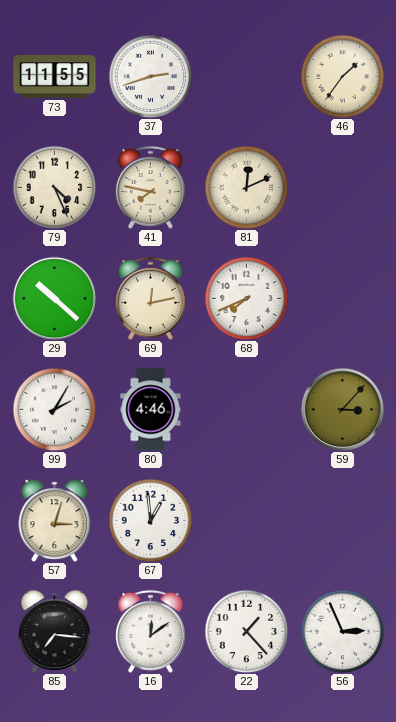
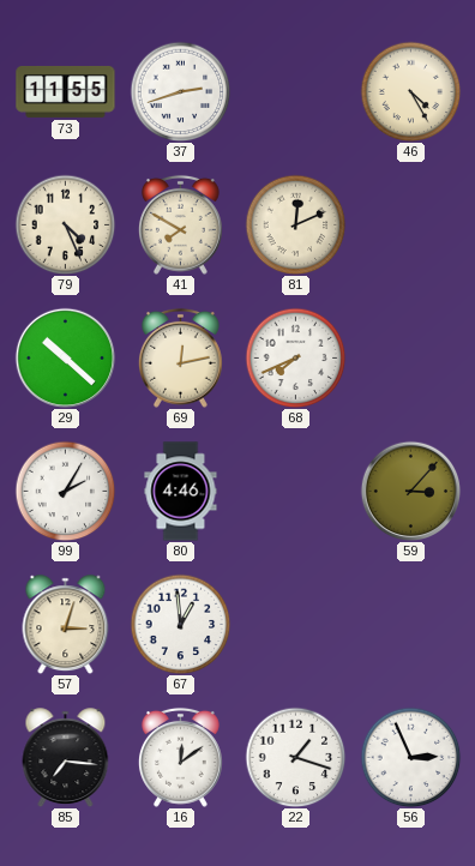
46: 1:36 -> 4:25
41: 7:47 -> 7:50
22: 1:23 -> 1:18
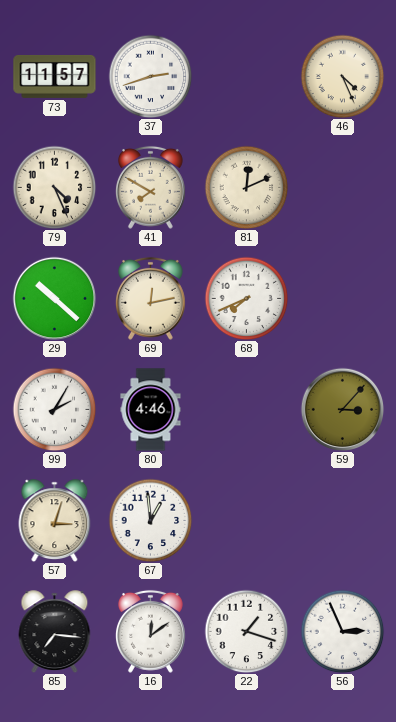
73: 11:55 -> 11:57
46: 4:25 -> 4:26
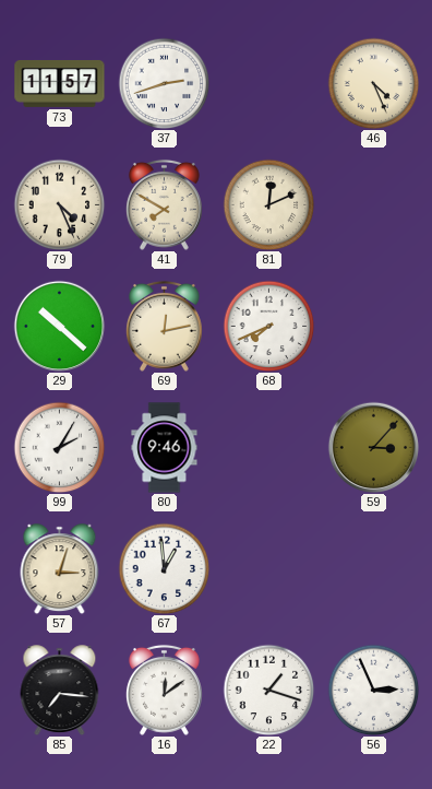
80: 4:46 -> 9:46
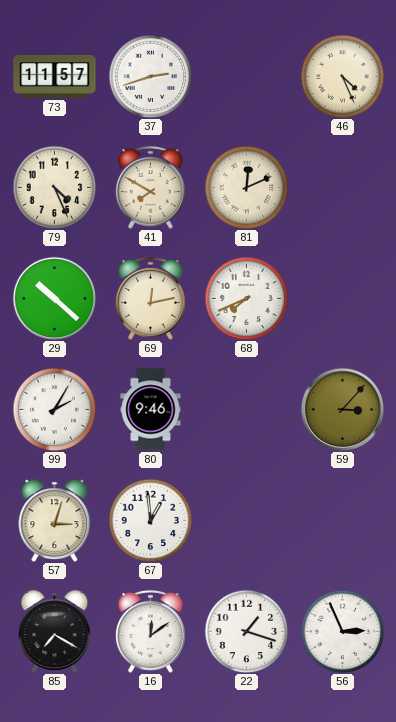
85: 7:16 -> 7:20
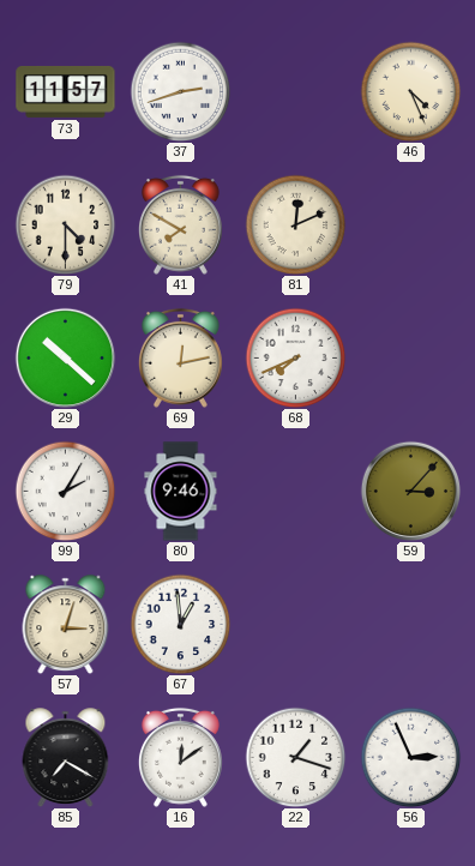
79: 4:26 -> 4:30
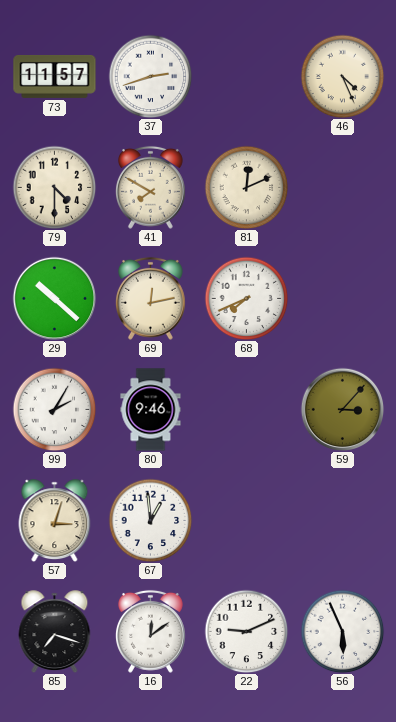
85: 7:20 -> 7:18
22: 1:18 -> 9:11
56: 2:56 -> 5:56
